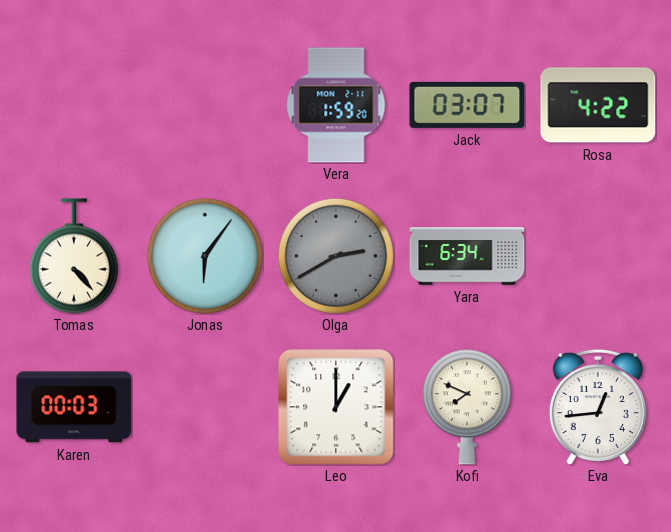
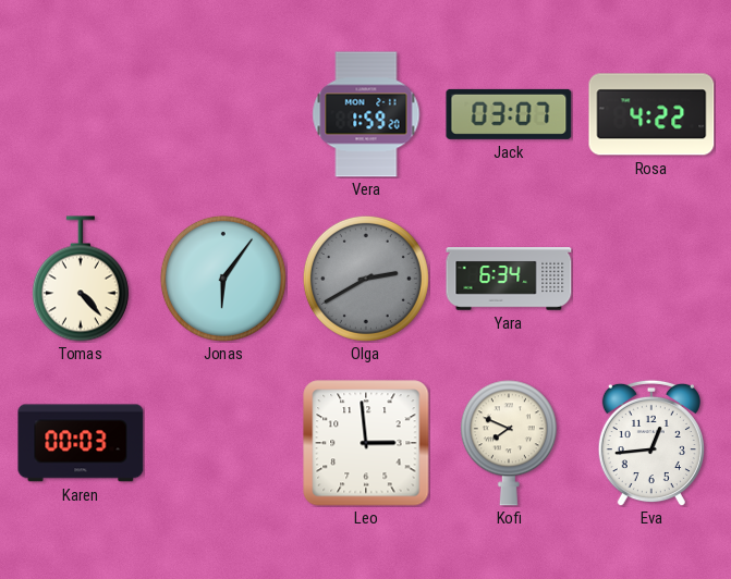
Leo: 1:00 -> 2:59
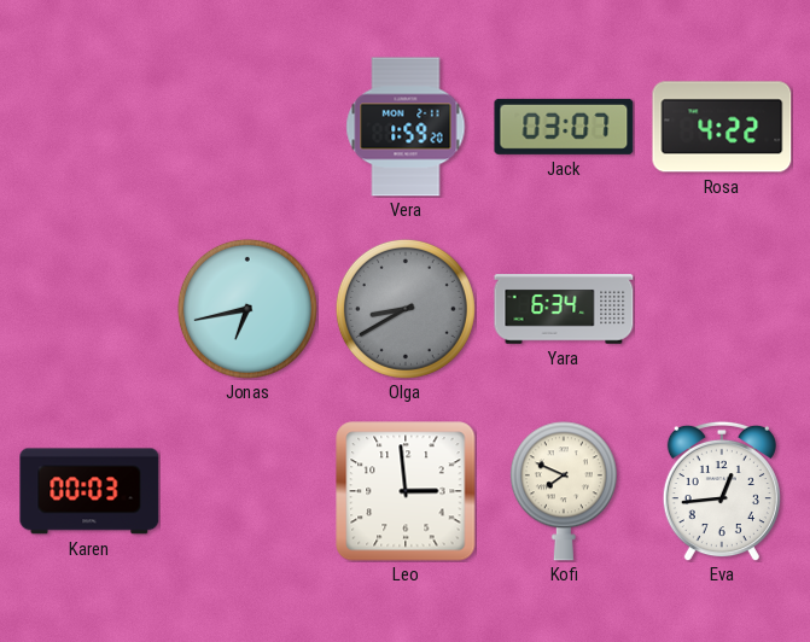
Tomas: 4:23 -> none
Jonas: 6:06 -> 6:43
Olga: 2:40 -> 8:40
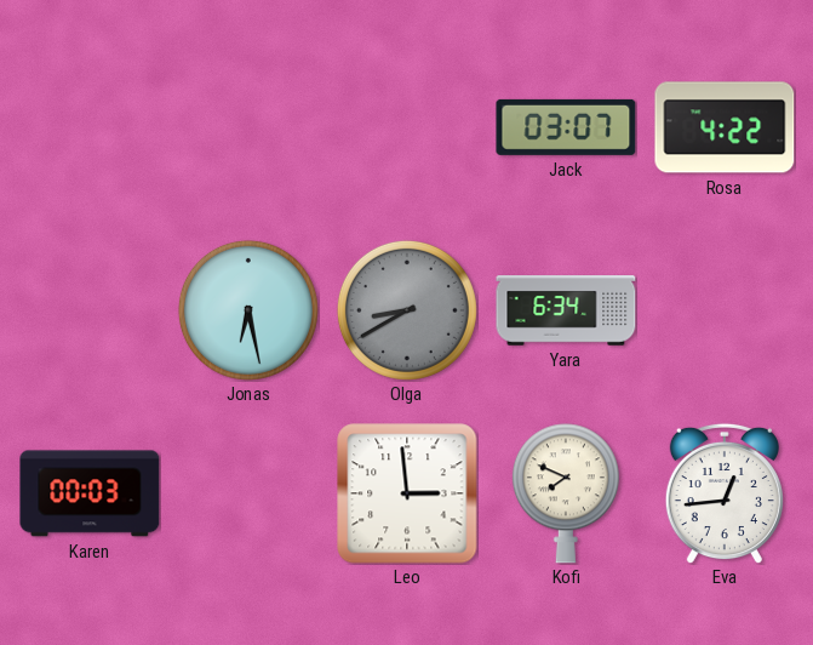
Vera: 1:59 -> none
Jonas: 6:43 -> 6:28
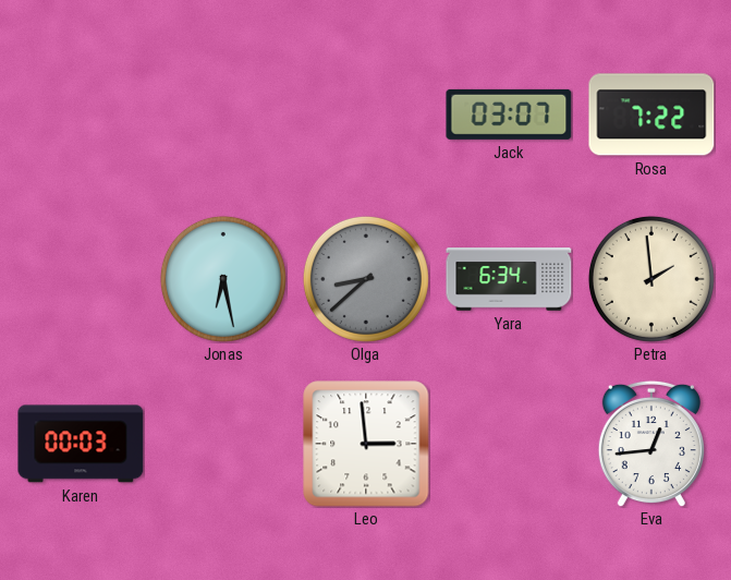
Rosa: 4:22 -> 7:22
Olga: 8:40 -> 8:38
Petra: none -> 1:59
Kofi: 7:49 -> none
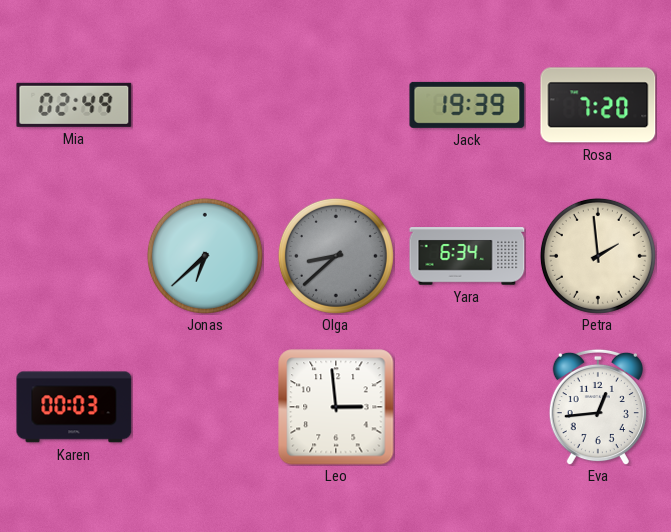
Mia: none -> 02:49
Jack: 03:07 -> 19:39
Rosa: 7:22 -> 7:20
Jonas: 6:28 -> 6:38
